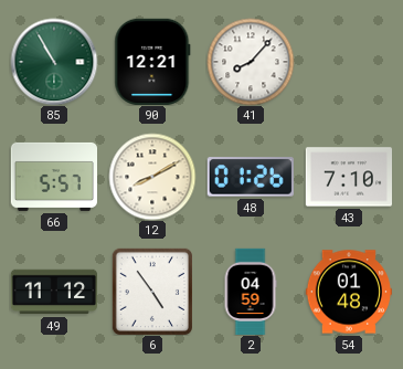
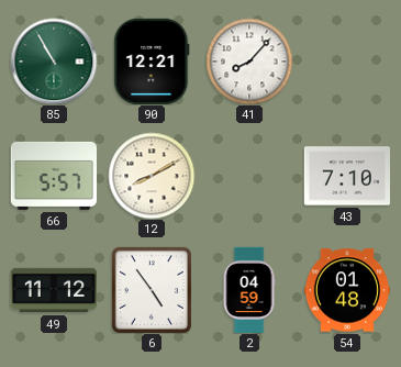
48: 01:26 -> none
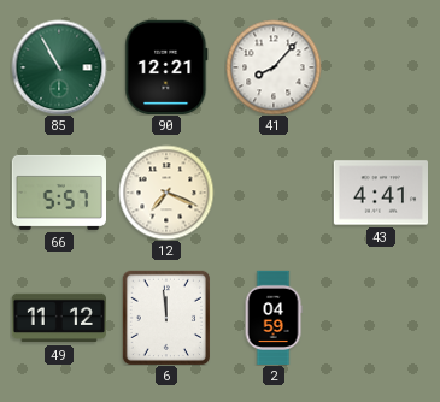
12: 8:10 -> 7:19
43: 7:10 -> 4:41
6: 4:54 -> 11:59
54: 01:48 -> none
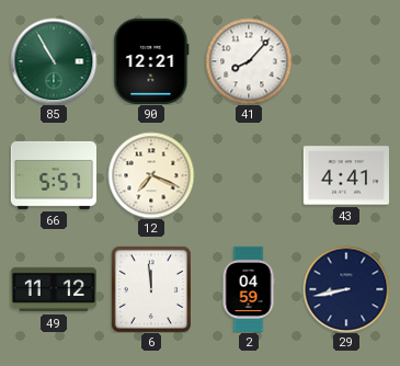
29: none -> 8:43
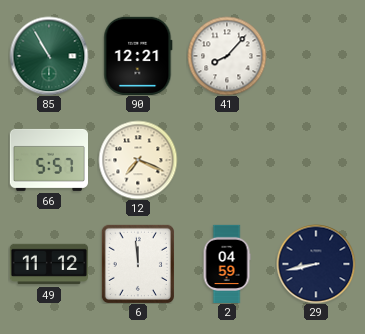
43: 4:41 -> none
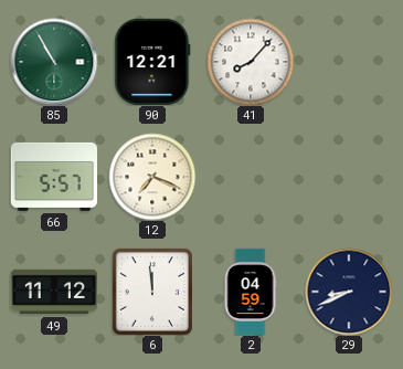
29: 8:43 -> 8:41
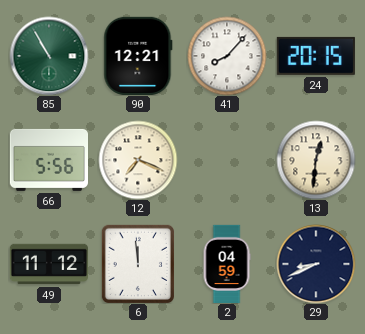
24: none -> 20:15
66: 5:57 -> 5:56
13: none -> 12:31
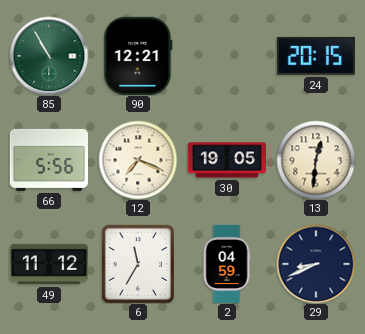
41: 8:07 -> none
30: none -> 19:05
6: 11:59 -> 11:35
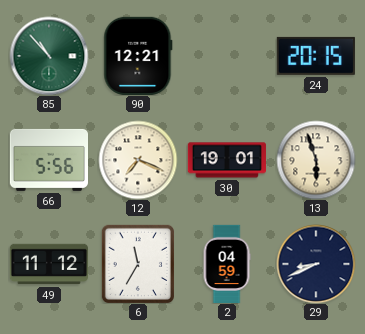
85: 10:55 -> 10:53
30: 19:05 -> 19:01
13: 12:31 -> 5:57
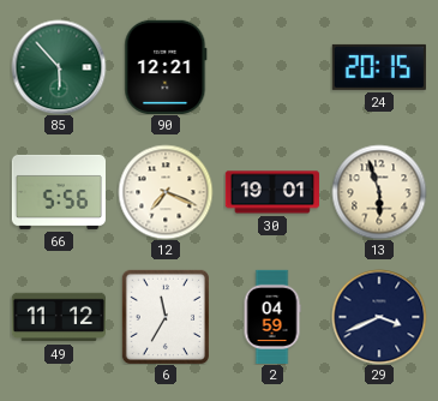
85: 10:53 -> 5:53
29: 8:41 -> 3:41
